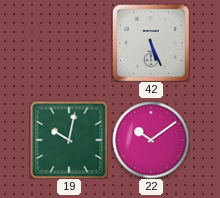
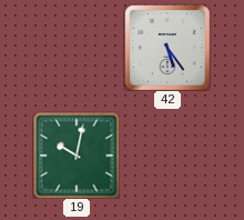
42: 5:26 -> 5:24
22: 10:09 -> none
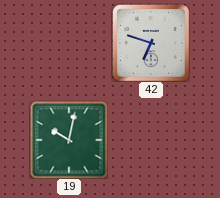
42: 5:24 -> 6:48
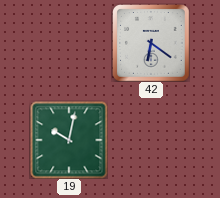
42: 6:48 -> 6:21
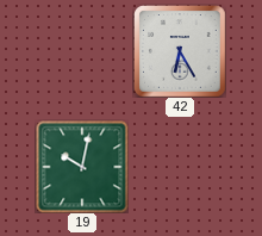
42: 6:21 -> 6:25
